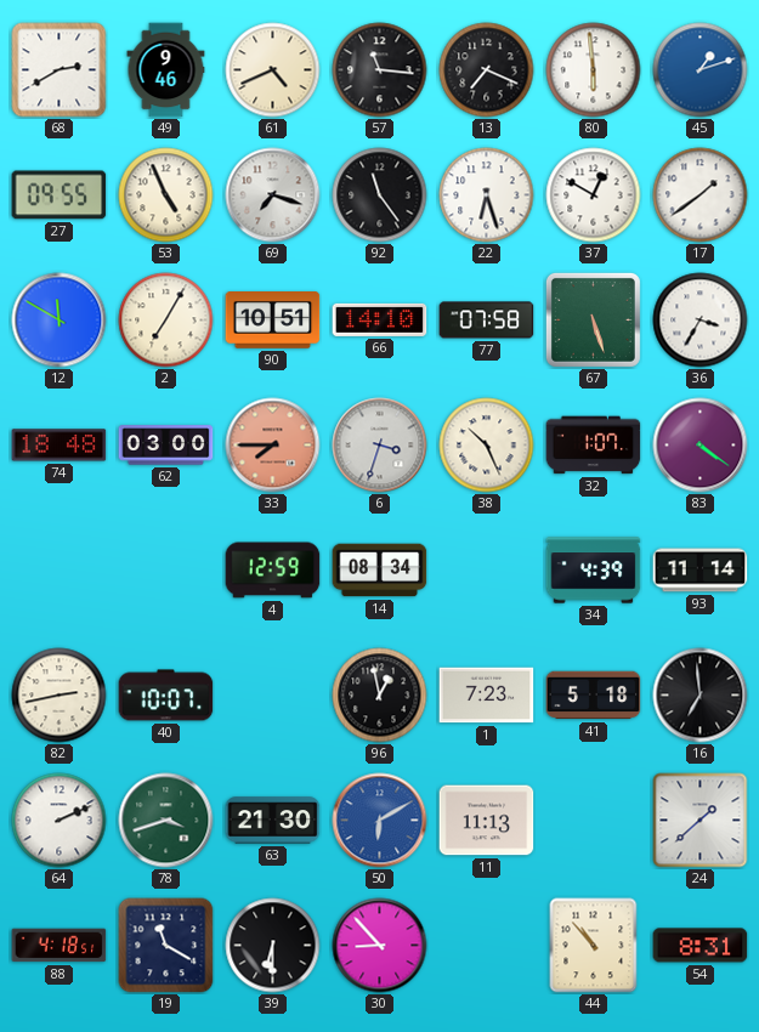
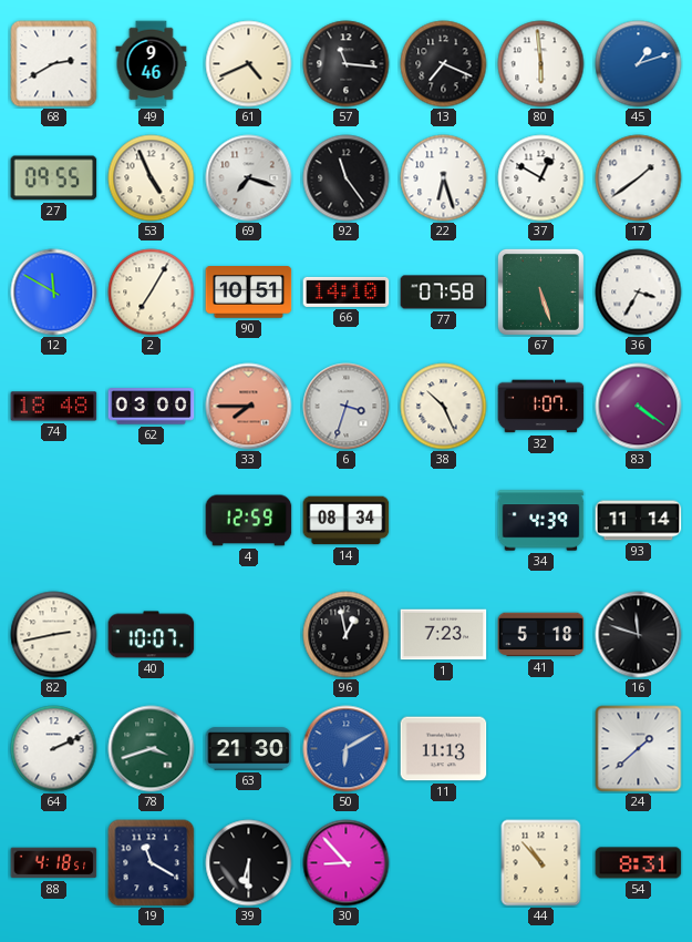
16: 6:59 -> 11:48
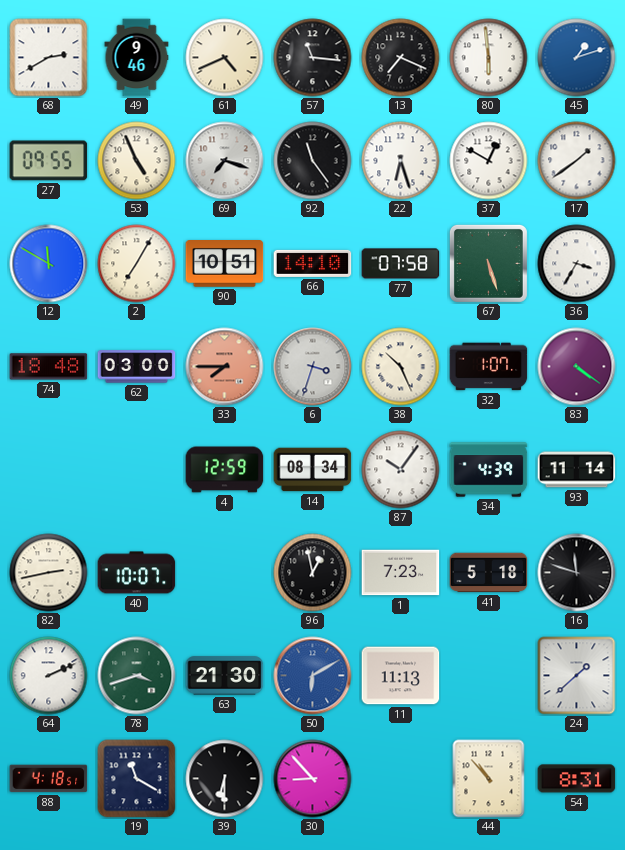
87: none -> 10:06
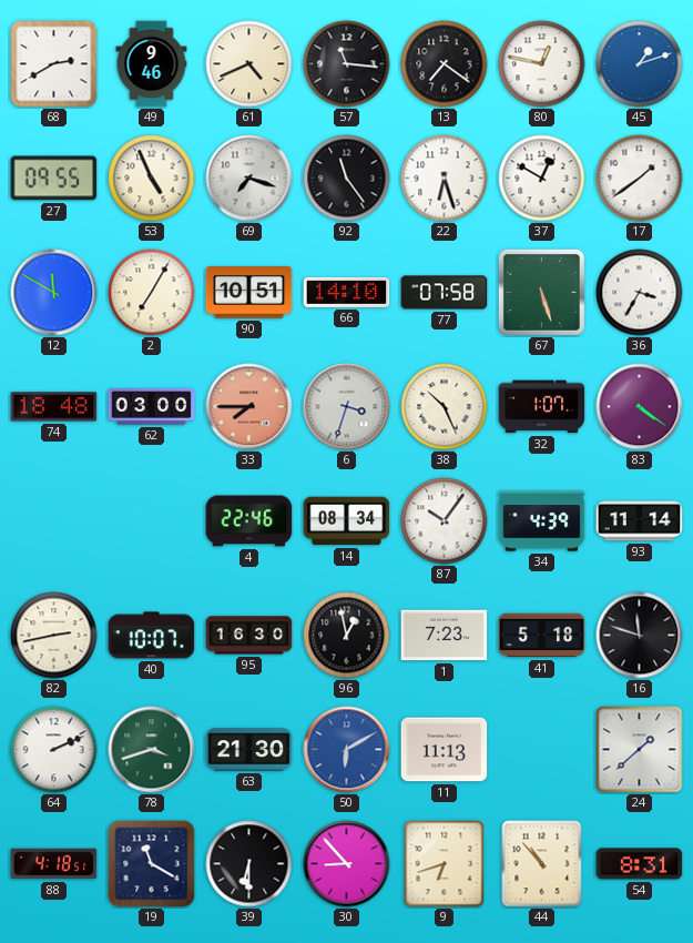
13: 7:19 -> 7:21
80: 5:59 -> 12:47
4: 12:59 -> 22:46
95: none -> 16:30
9: none -> 6:42
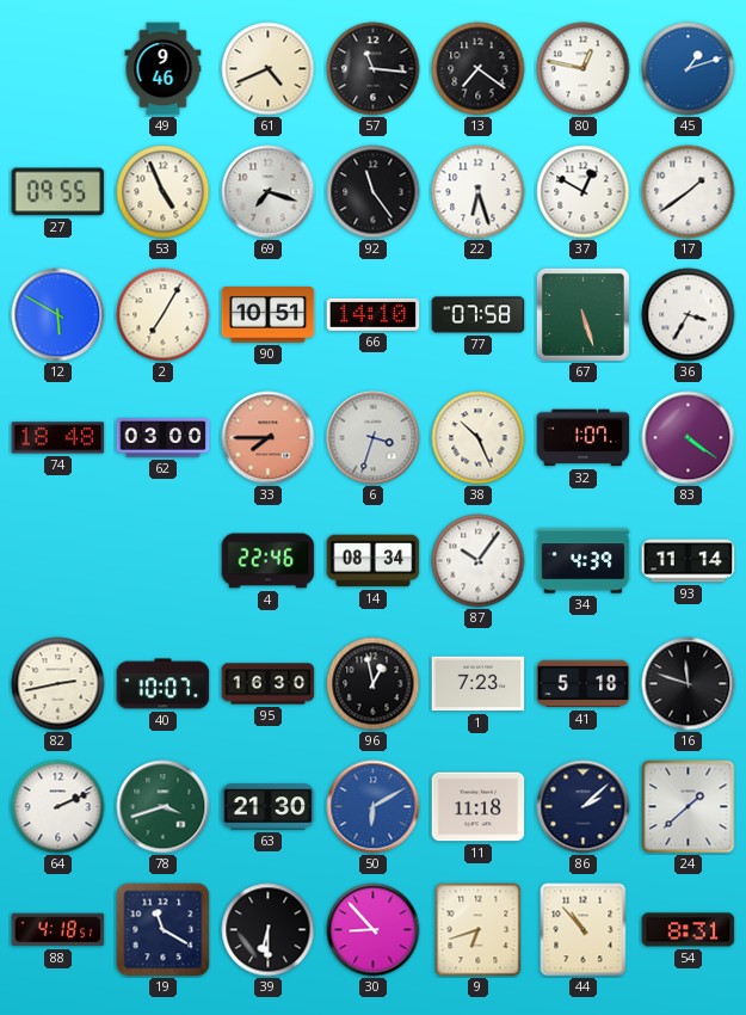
68: 2:40 -> none
12: 11:50 -> 5:50
11: 11:13 -> 11:18
86: none -> 2:08
